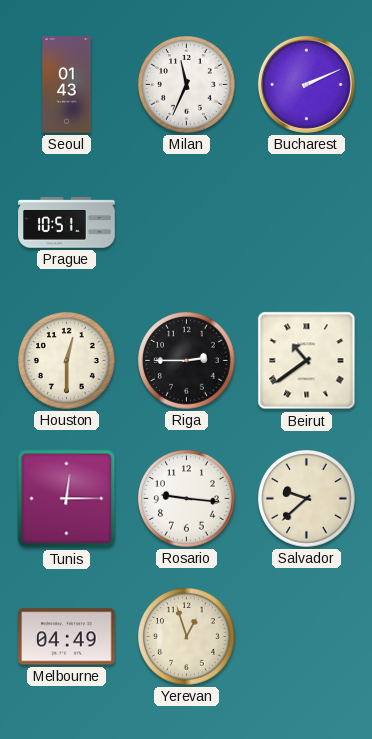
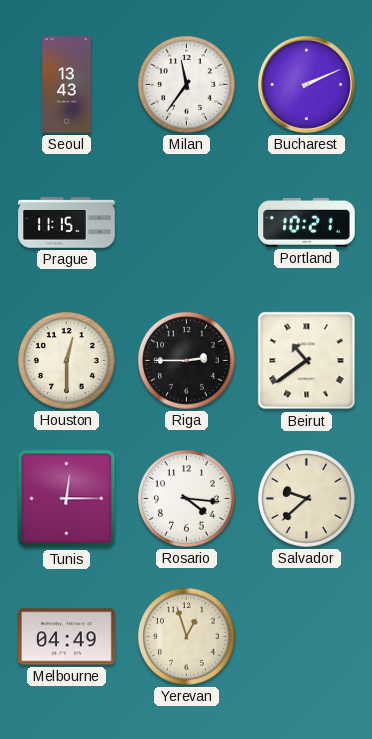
Seoul: 01:43 -> 13:43
Milan: 11:34 -> 11:36
Prague: 10:51 -> 11:15
Portland: none -> 10:21
Rosario: 9:16 -> 4:16
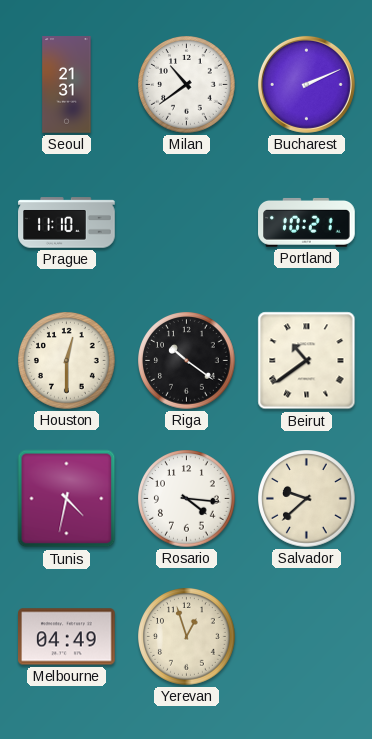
Seoul: 13:43 -> 21:31
Milan: 11:36 -> 10:39
Prague: 11:15 -> 11:10
Riga: 2:45 -> 10:21
Tunis: 12:15 -> 4:32
